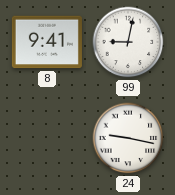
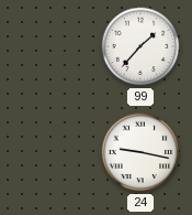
8: 9:41 -> none
99: 9:02 -> 1:37
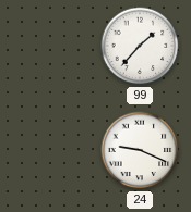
24: 9:17 -> 9:19
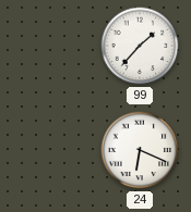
24: 9:19 -> 6:19
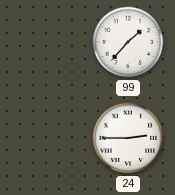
24: 6:19 -> 2:45
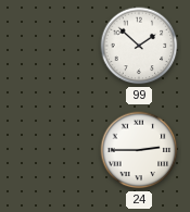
99: 1:37 -> 1:52
